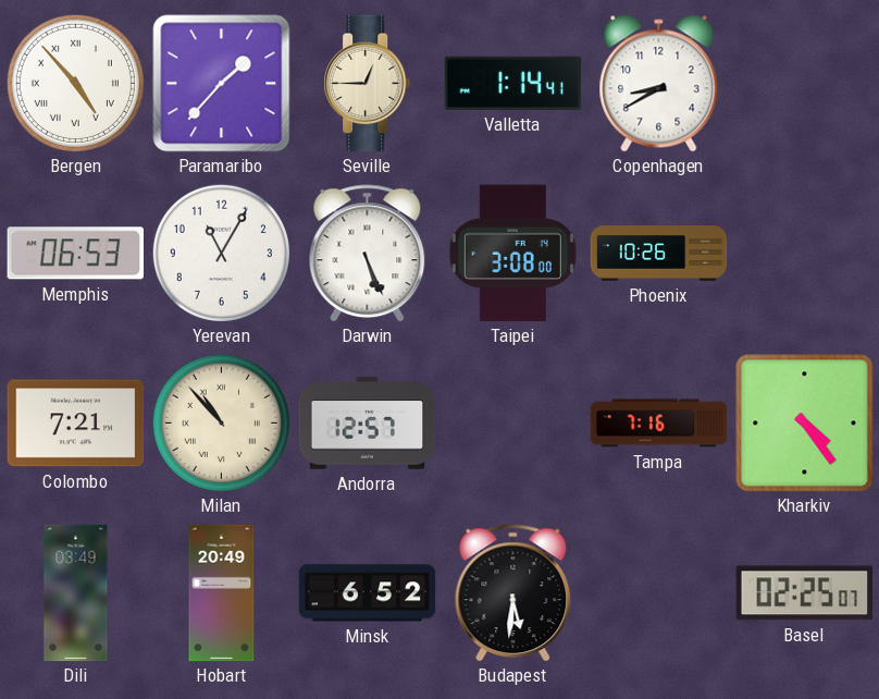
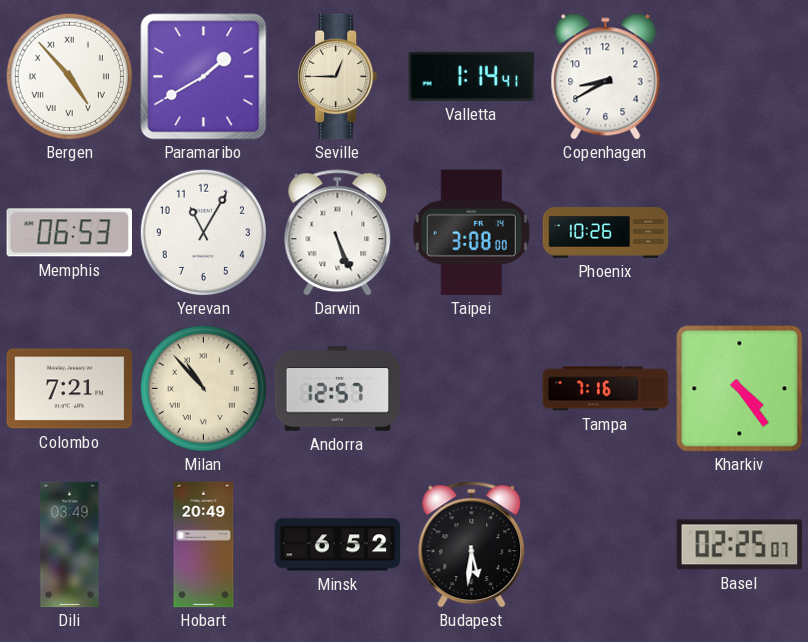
Paramaribo: 1:37 -> 1:40
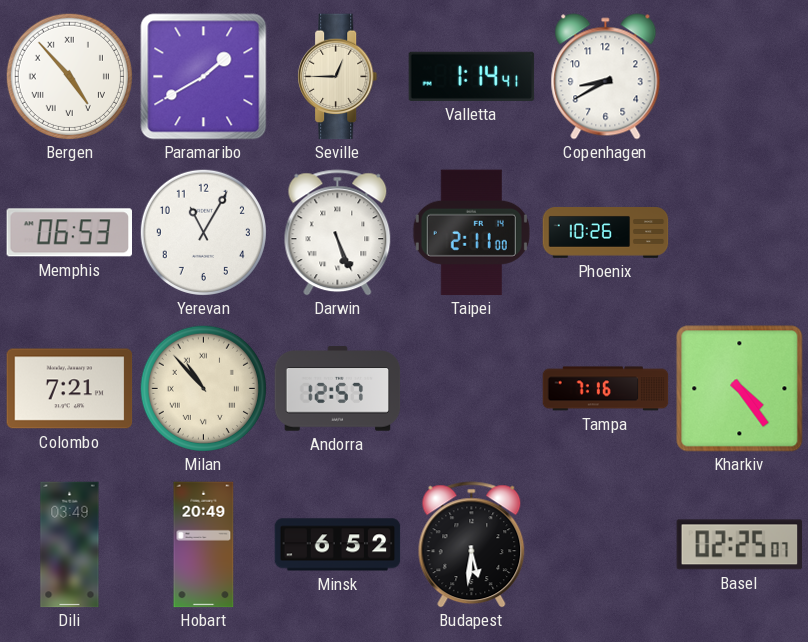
Taipei: 3:08 -> 2:11
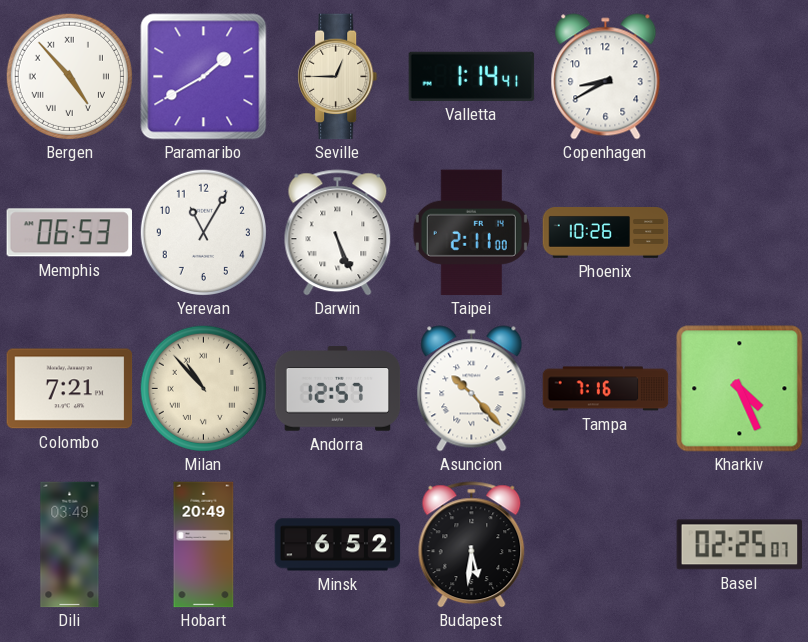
Asuncion: none -> 10:23
Kharkiv: 4:24 -> 4:26
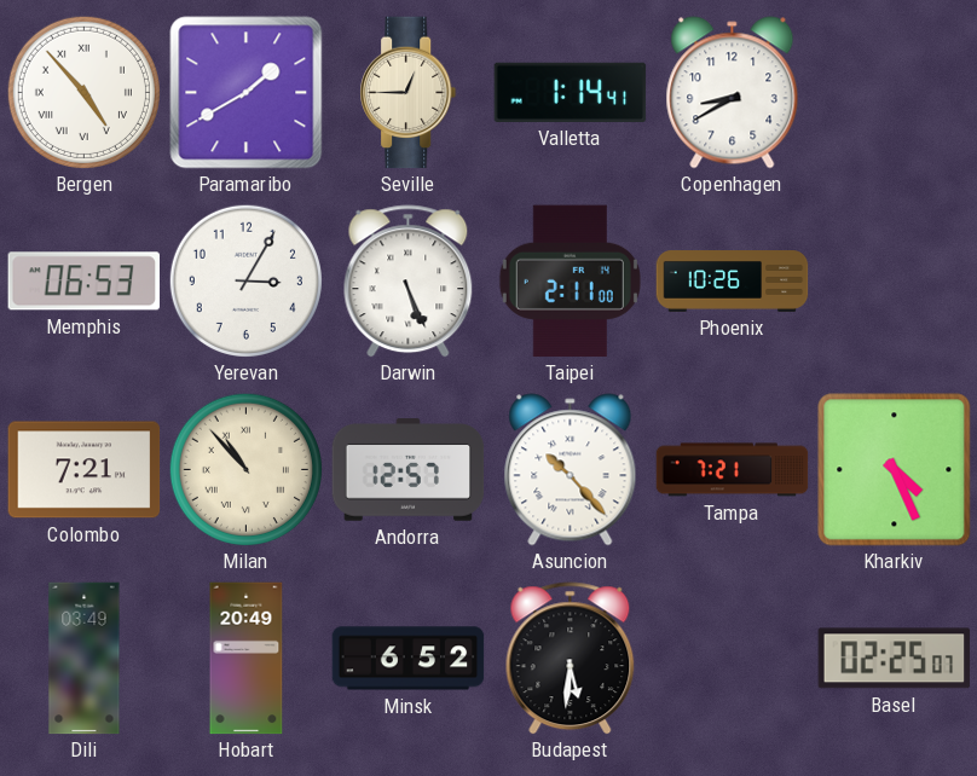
Yerevan: 11:05 -> 3:05
Tampa: 7:16 -> 7:21
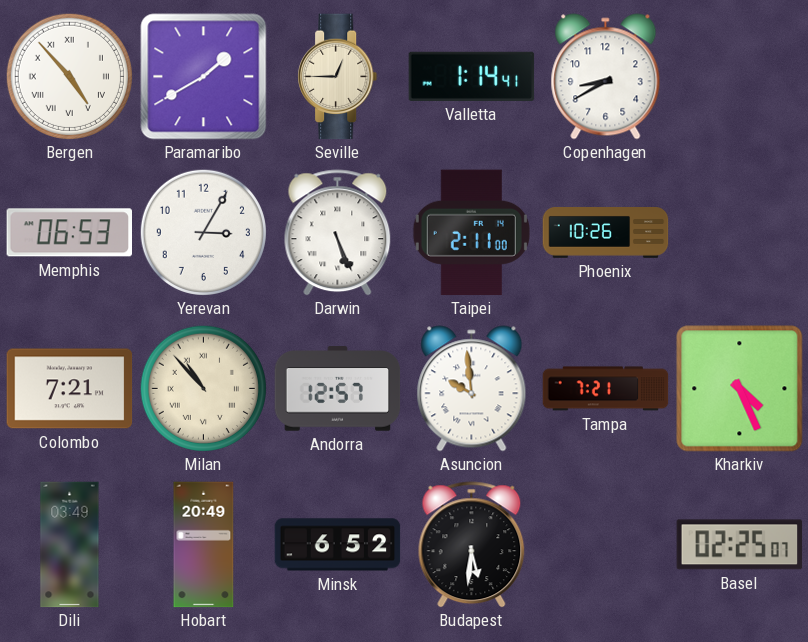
Asuncion: 10:23 -> 9:59
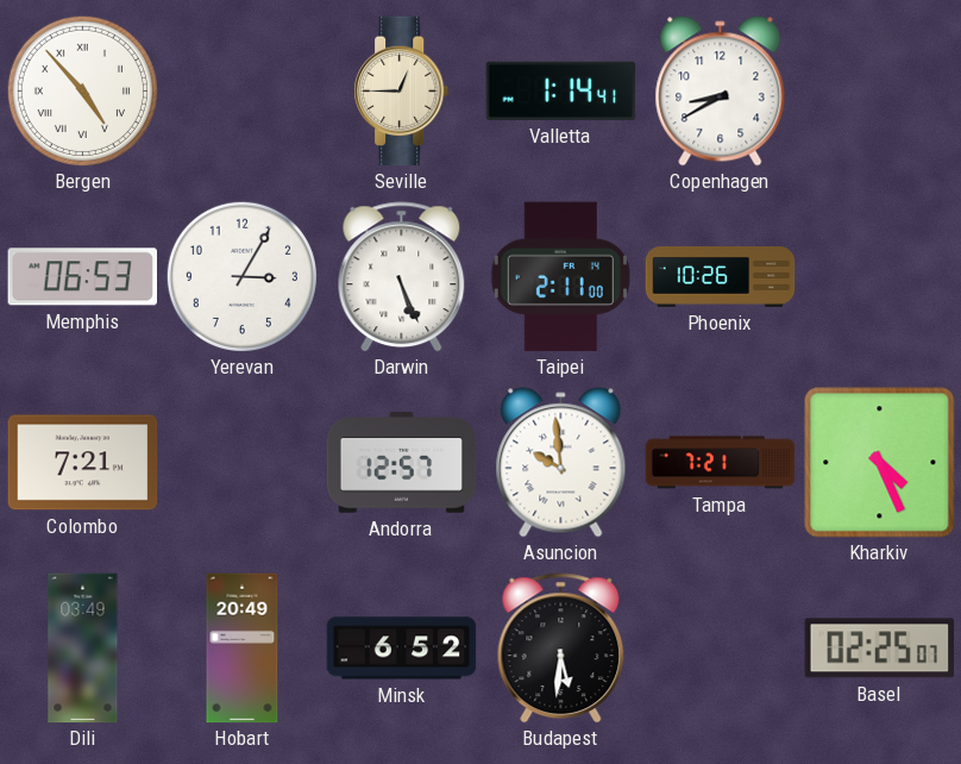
Paramaribo: 1:40 -> none
Milan: 10:53 -> none
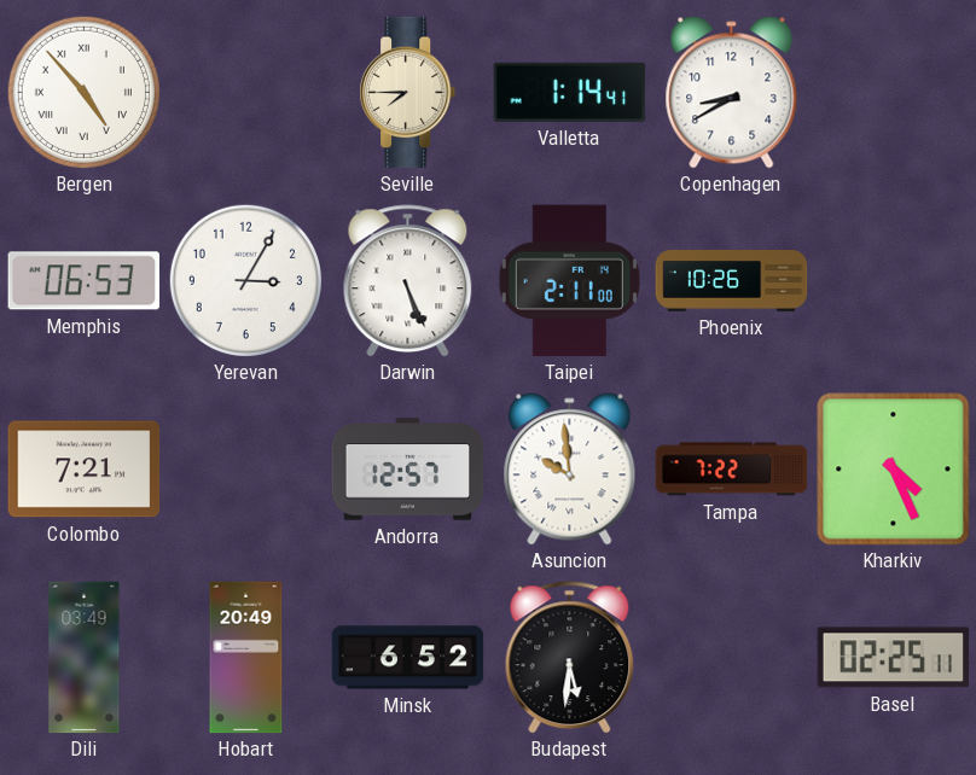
Seville: 12:45 -> 7:45
Tampa: 7:21 -> 7:22
Basel: 02:25:07 -> 02:25:11
